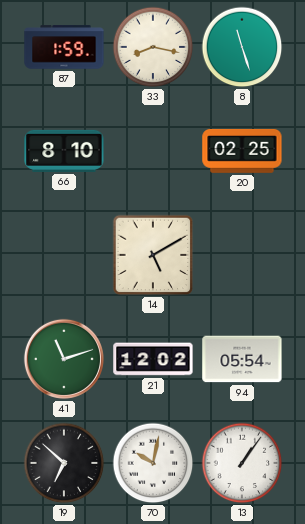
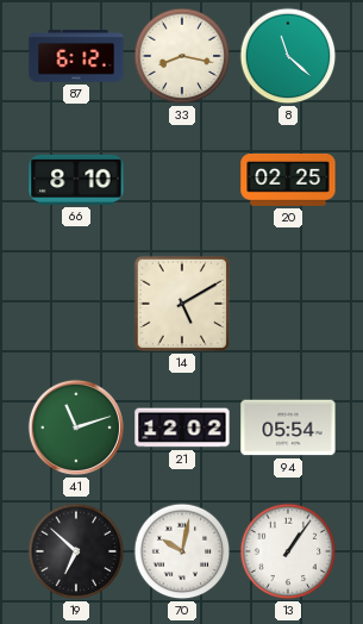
87: 1:59 -> 6:12
8: 11:27 -> 11:22
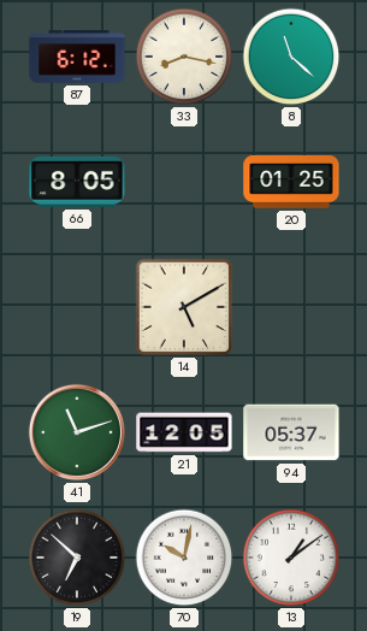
66: 8:10 -> 8:05
20: 02:25 -> 01:25
21: 12:02 -> 12:05
94: 05:54 -> 05:37
13: 1:06 -> 1:09
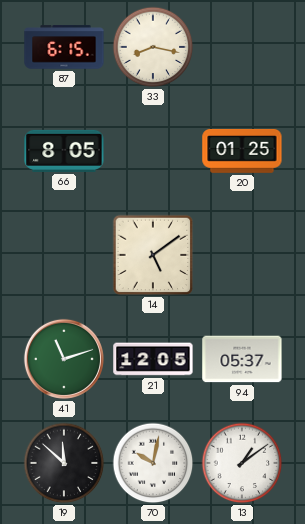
87: 6:12 -> 6:15
8: 11:22 -> none
14: 5:10 -> 5:09
19: 6:52 -> 11:52
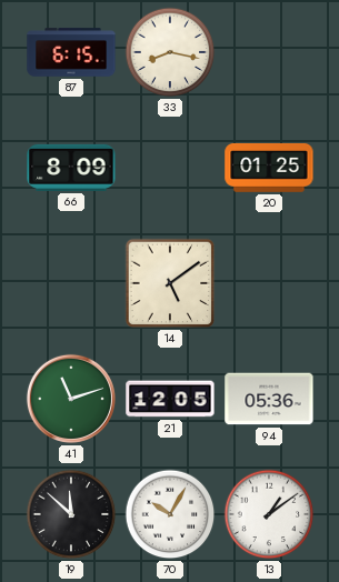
66: 8:05 -> 8:09
94: 05:37 -> 05:36
70: 10:02 -> 10:05
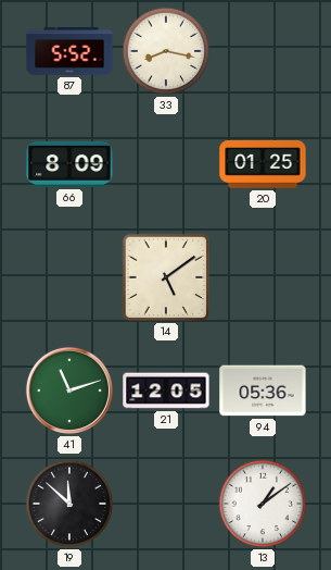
87: 6:15 -> 5:52
70: 10:05 -> none
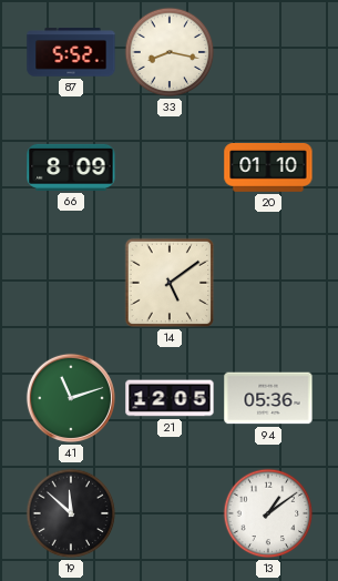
20: 01:25 -> 01:10
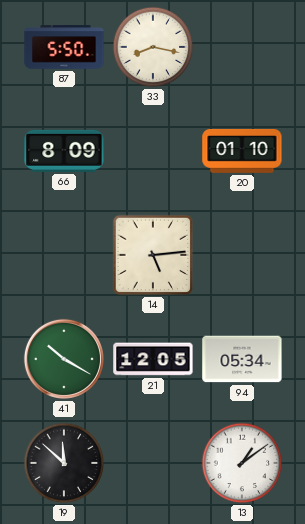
87: 5:52 -> 5:50
14: 5:09 -> 5:14
41: 11:12 -> 10:20
94: 05:36 -> 05:34
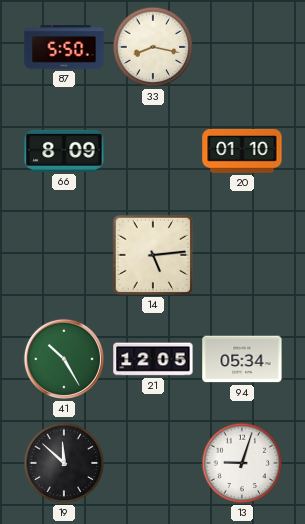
41: 10:20 -> 10:25
13: 1:09 -> 9:03
